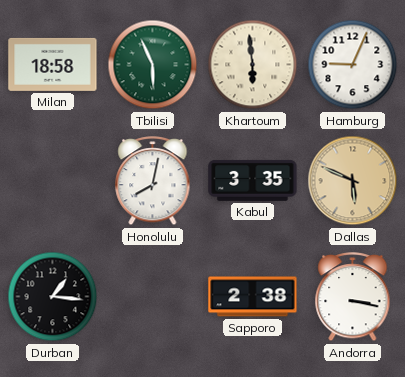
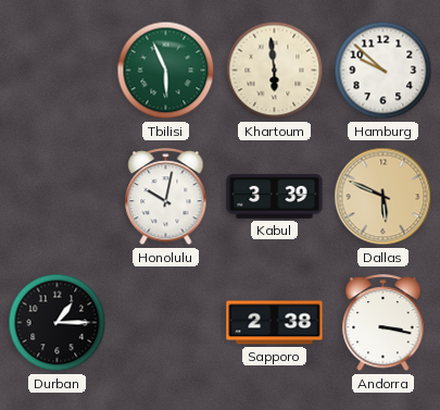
Milan: 18:58 -> none
Hamburg: 9:04 -> 9:52
Honolulu: 8:02 -> 10:02
Kabul: 3:35 -> 3:39
Durban: 1:16 -> 1:15
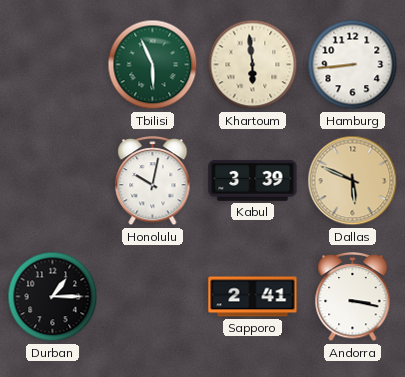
Hamburg: 9:52 -> 8:44
Sapporo: 2:38 -> 2:41
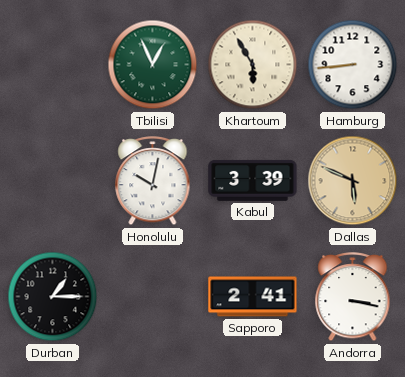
Tbilisi: 5:56 -> 12:56
Khartoum: 5:59 -> 5:55
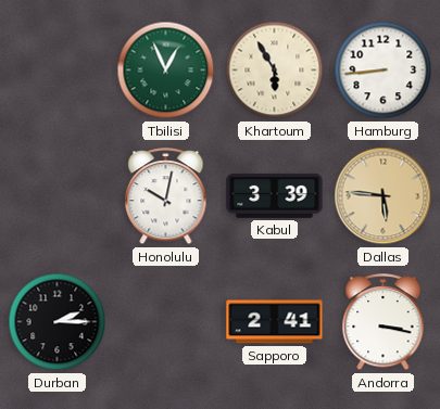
Dallas: 5:49 -> 5:46
Durban: 1:15 -> 2:15
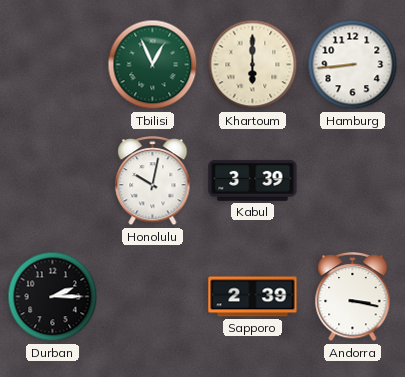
Khartoum: 5:55 -> 6:00
Dallas: 5:46 -> none
Sapporo: 2:41 -> 2:39
